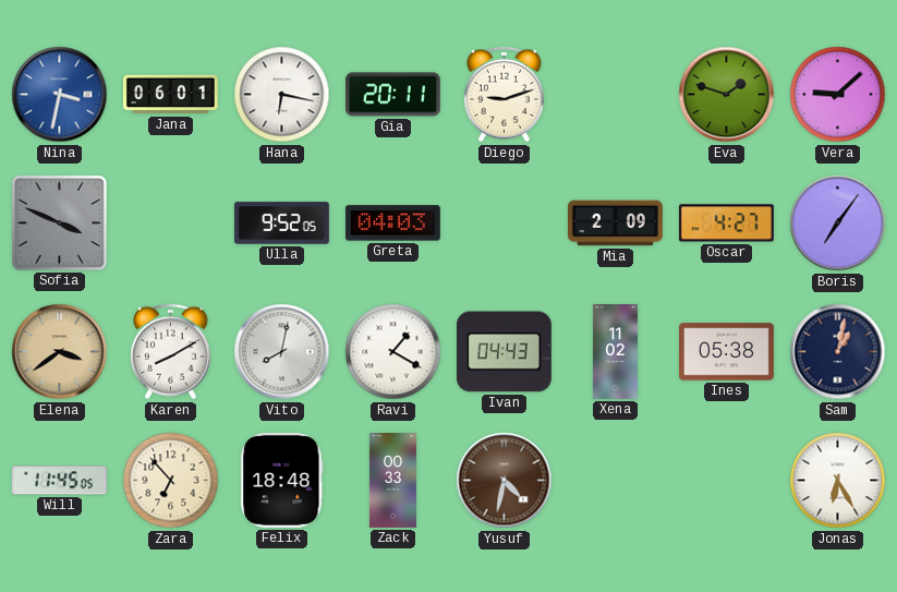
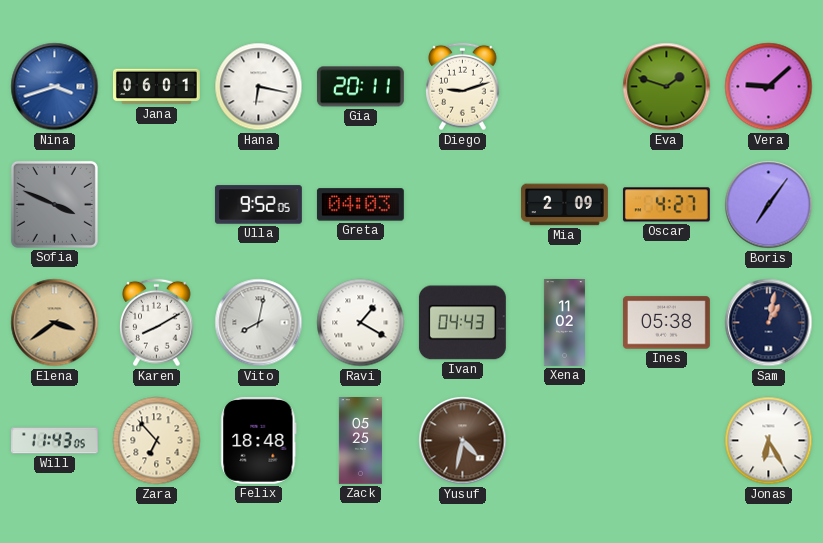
Nina: 3:32 -> 3:42
Will: 11:45 -> 11:43
Zack: 00:33 -> 05:25
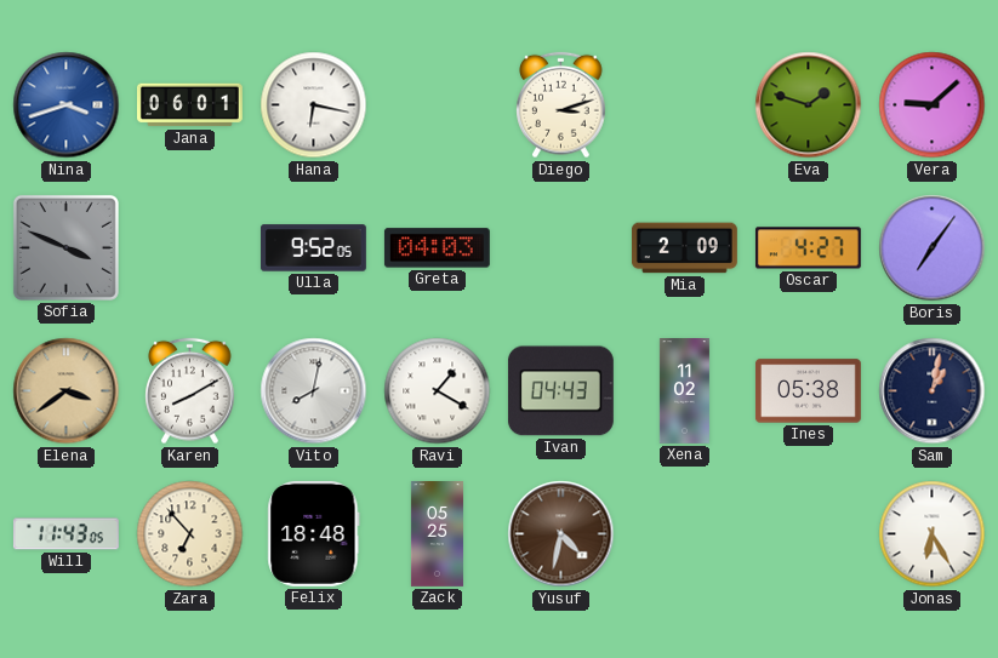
Gia: 20:11 -> none
Diego: 9:12 -> 3:12
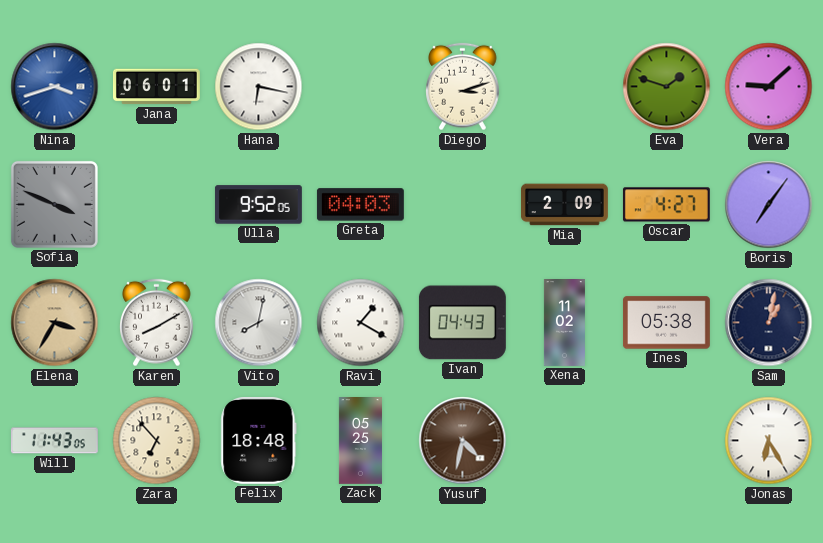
Elena: 3:39 -> 3:35
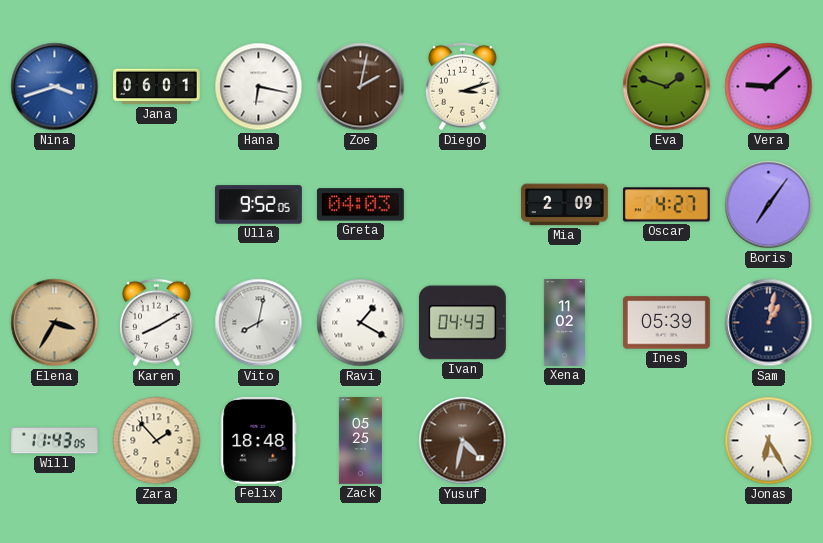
Zoe: none -> 2:02
Sofia: 3:49 -> none
Ines: 05:38 -> 05:39
Zara: 6:53 -> 1:53
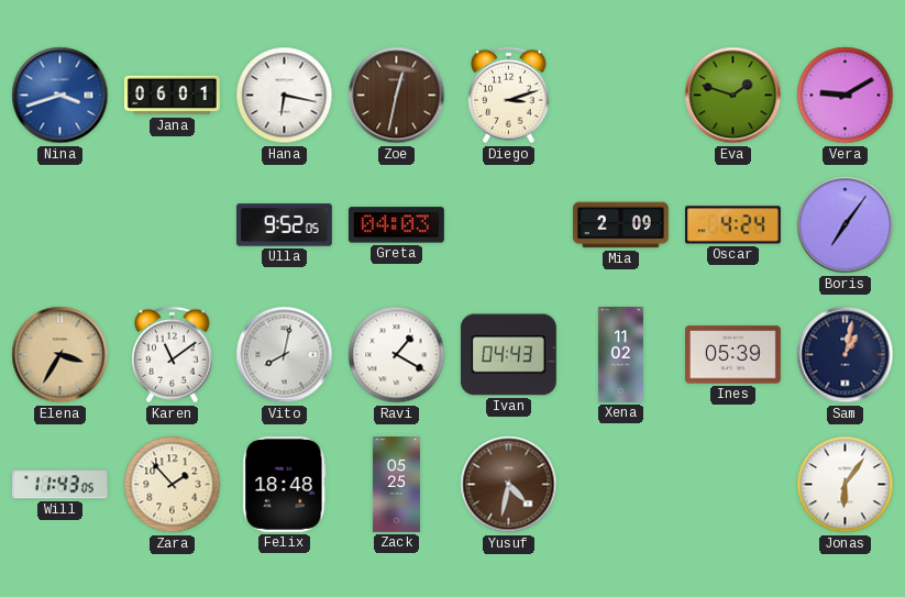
Zoe: 2:02 -> 12:32
Vera: 9:08 -> 9:10
Oscar: 4:27 -> 4:24
Karen: 8:10 -> 11:09
Jonas: 6:25 -> 6:06
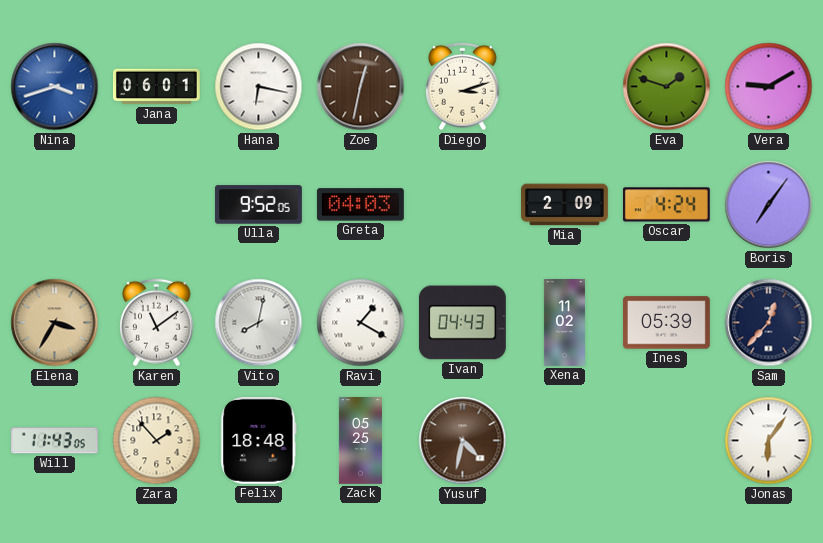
Sam: 1:02 -> 12:37
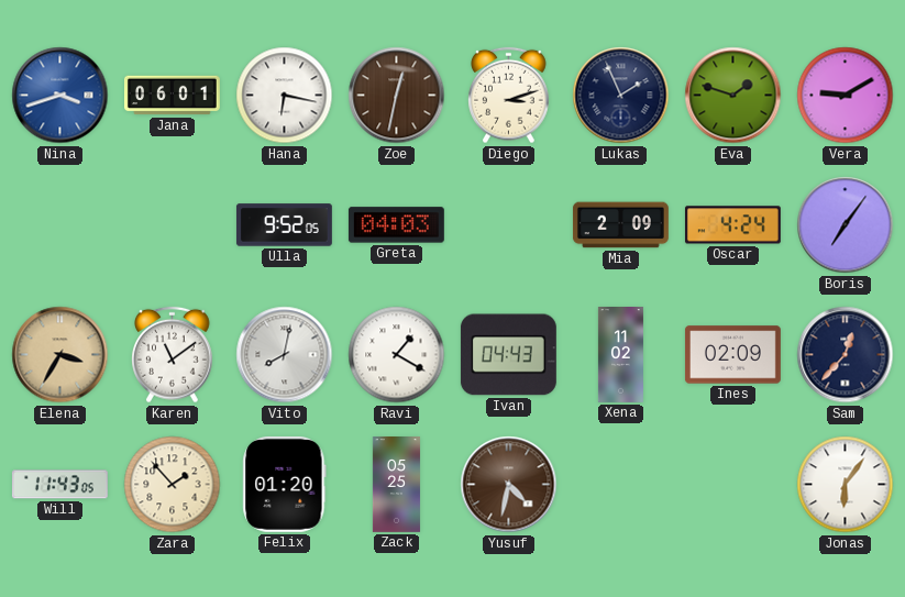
Lukas: none -> 1:56
Ines: 05:39 -> 02:09
Felix: 18:48 -> 01:20
